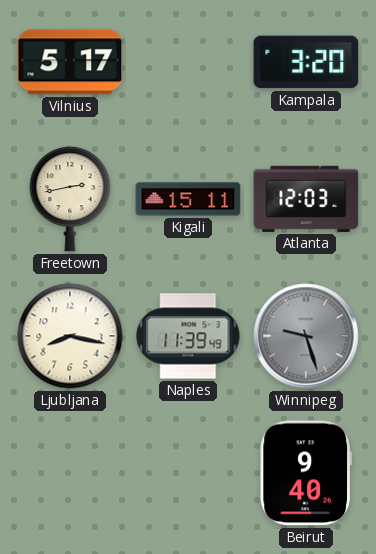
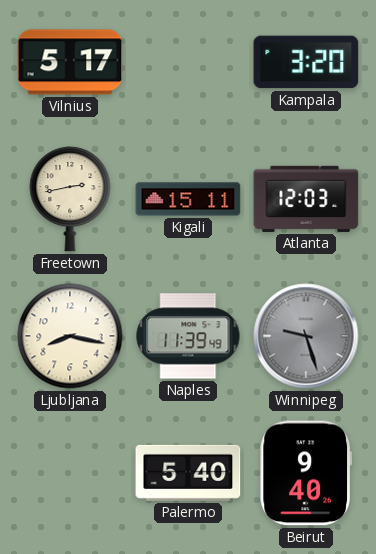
Palermo: none -> 5:40
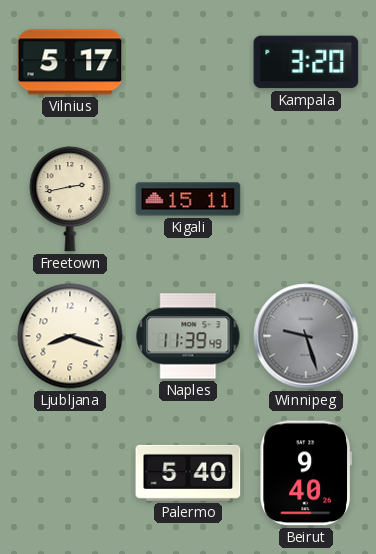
Atlanta: 12:03 -> none
Ljubljana: 8:17 -> 8:18
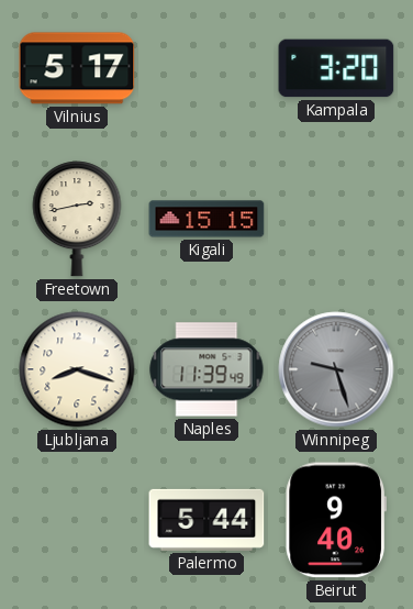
Kigali: 15:11 -> 15:15
Palermo: 5:40 -> 5:44
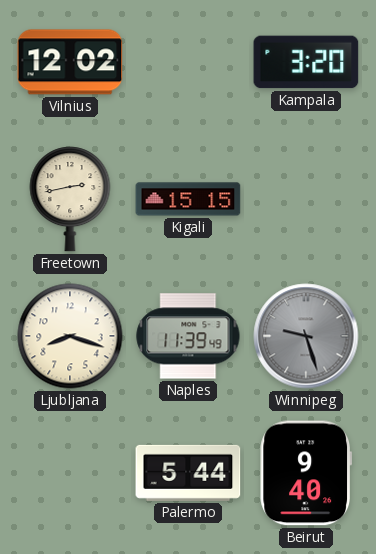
Vilnius: 5:17 -> 12:02
